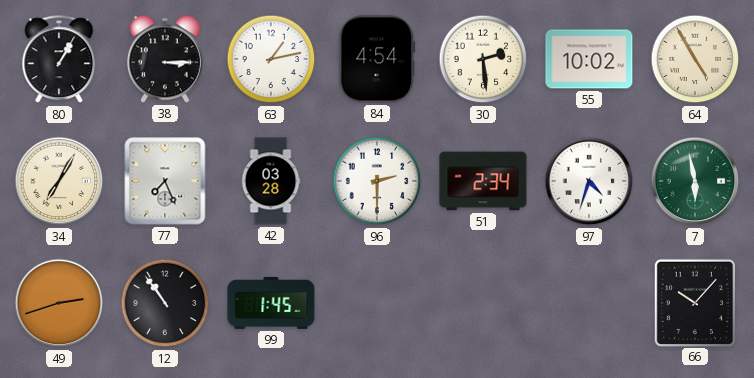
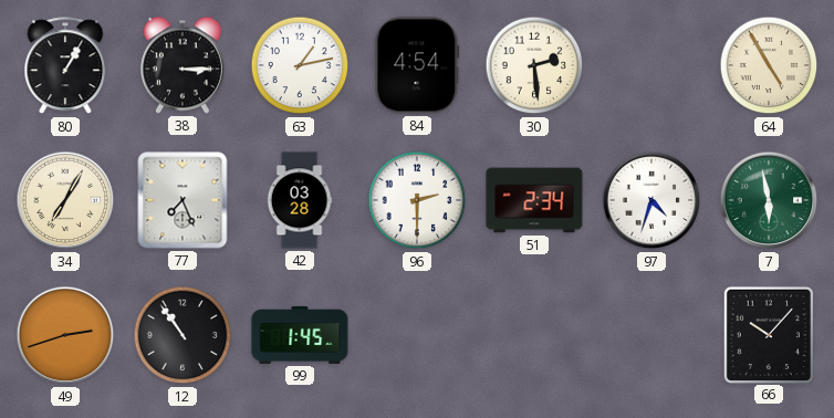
55: 10:02 -> none
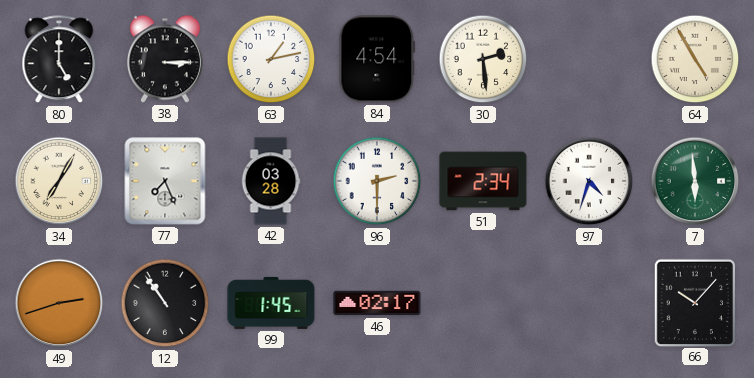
80: 1:05 -> 5:00
7: 5:58 -> 5:59
46: none -> 02:17
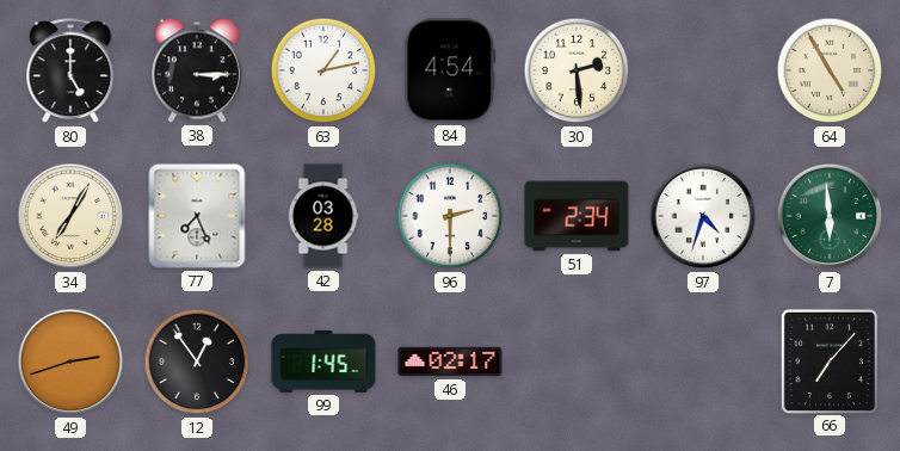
12: 10:54 -> 12:54
66: 10:07 -> 7:07
